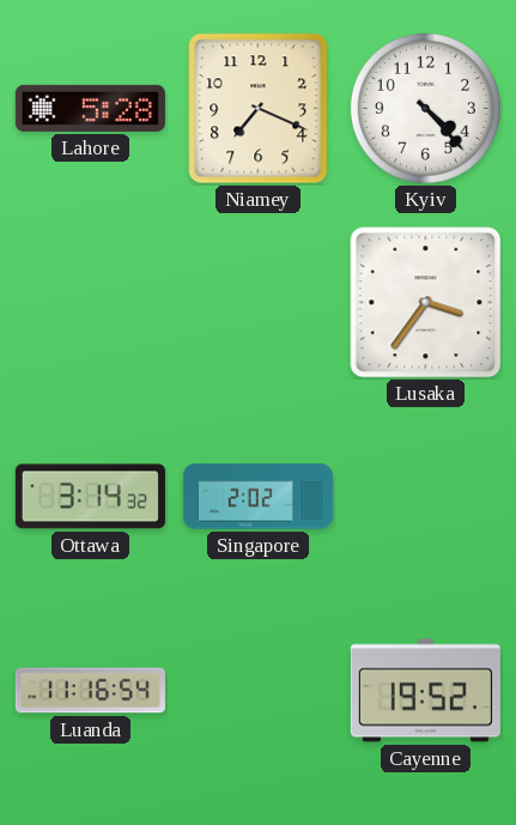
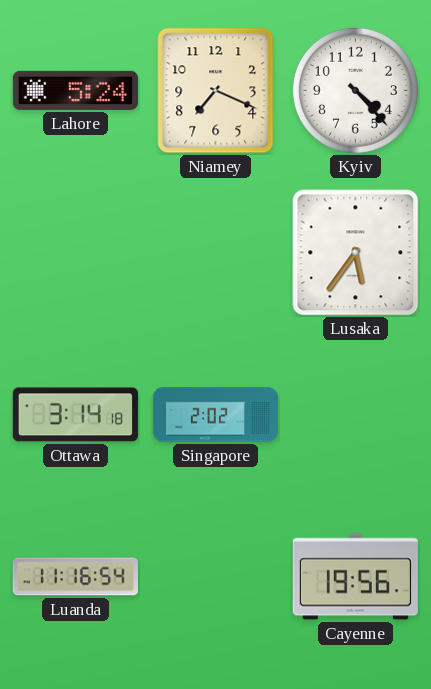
Lahore: 5:28 -> 5:24
Lusaka: 3:36 -> 5:36
Ottawa: 3:14:32 -> 3:14:18
Cayenne: 19:52 -> 19:56
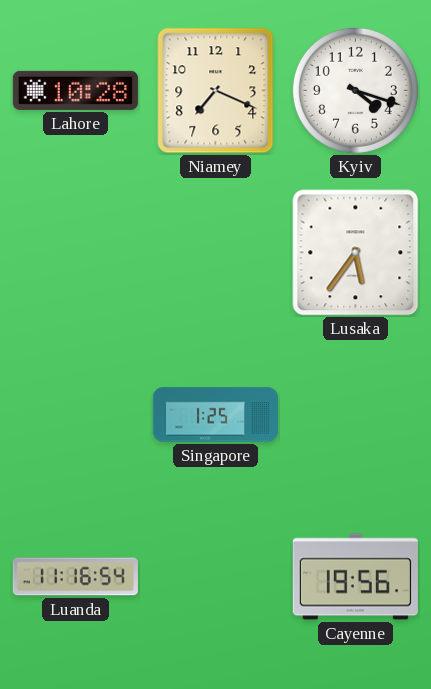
Lahore: 5:24 -> 10:28
Kyiv: 4:23 -> 4:18
Ottawa: 3:14 -> none
Singapore: 2:02 -> 1:25
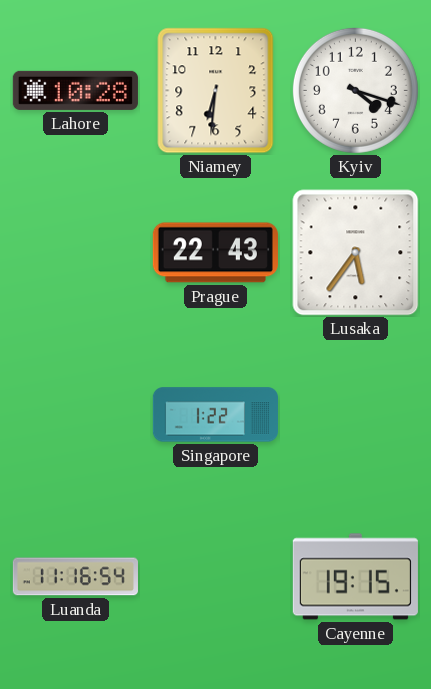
Niamey: 7:19 -> 6:31
Prague: none -> 22:43
Singapore: 1:25 -> 1:22
Cayenne: 19:56 -> 19:15
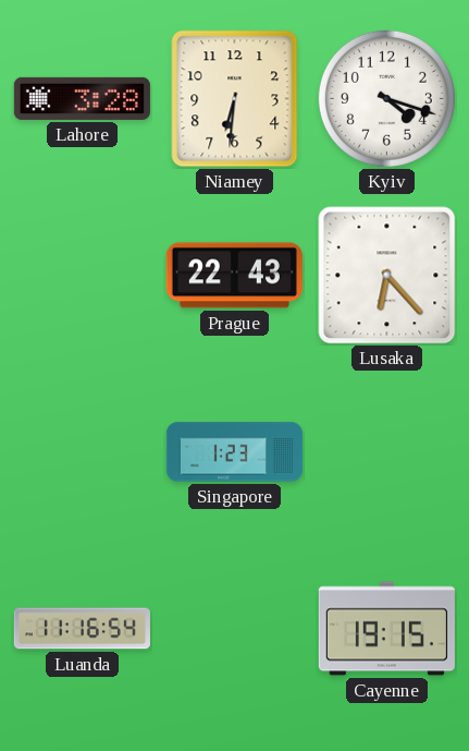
Lahore: 10:28 -> 3:28
Lusaka: 5:36 -> 6:23
Singapore: 1:22 -> 1:23
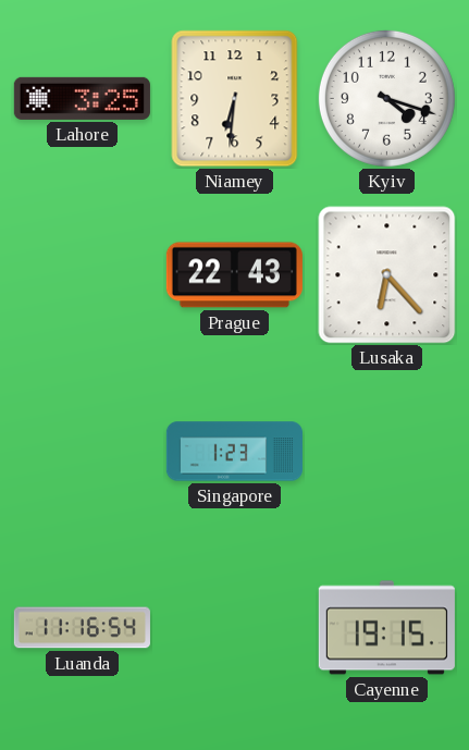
Lahore: 3:28 -> 3:25
